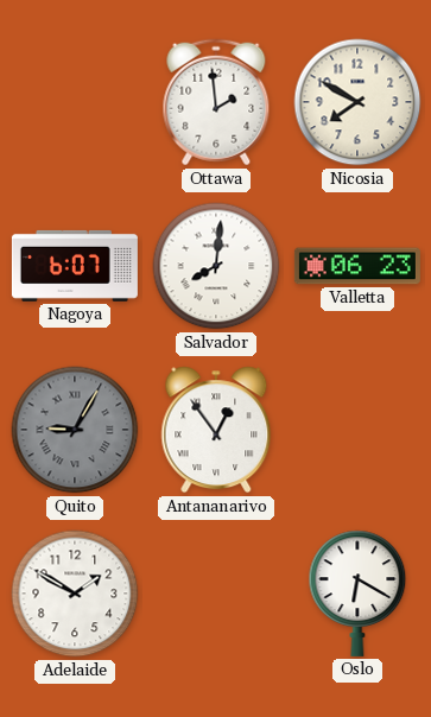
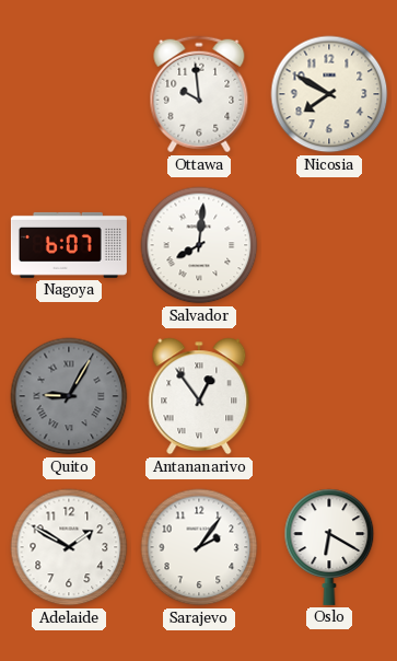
Ottawa: 1:59 -> 9:59
Valletta: 06:23 -> none
Sarajevo: none -> 2:06
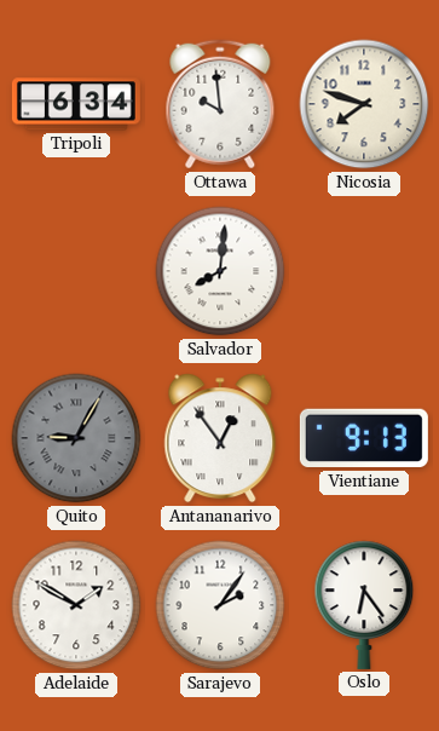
Tripoli: none -> 6:34
Nicosia: 7:50 -> 7:48
Nagoya: 6:07 -> none
Vientiane: none -> 9:13
Oslo: 6:20 -> 6:24
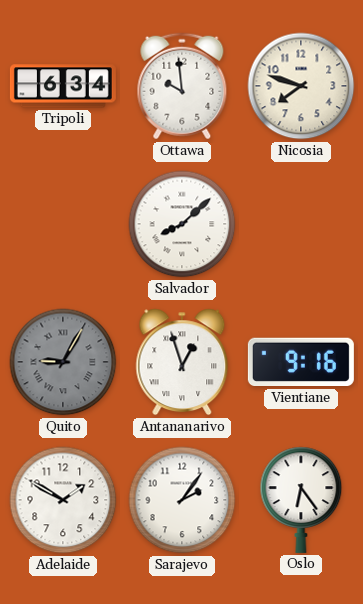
Salvador: 8:01 -> 8:08
Antananarivo: 12:54 -> 12:57
Vientiane: 9:13 -> 9:16
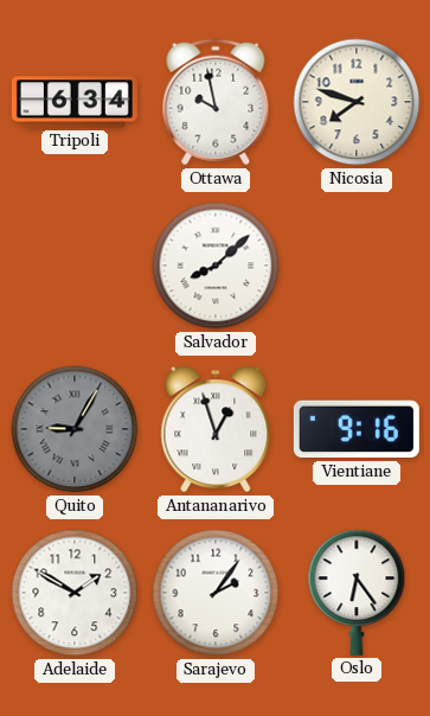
Ottawa: 9:59 -> 9:58
